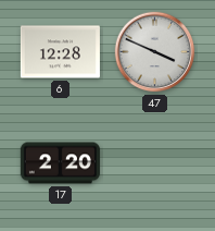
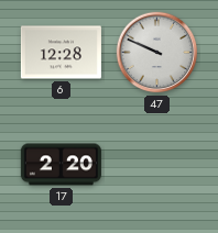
47: 3:49 -> 9:49
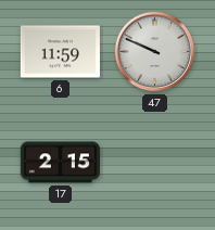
6: 12:28 -> 11:59
17: 2:20 -> 2:15
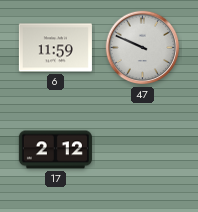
17: 2:15 -> 2:12
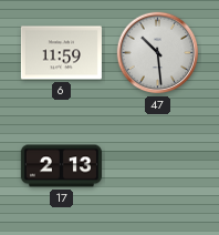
47: 9:49 -> 10:29
17: 2:12 -> 2:13
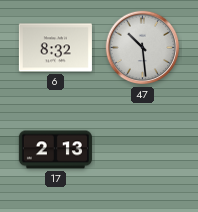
6: 11:59 -> 8:32
